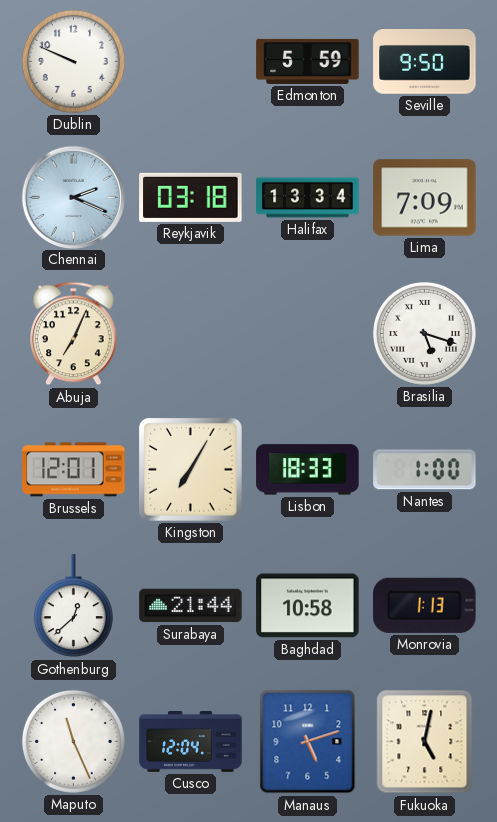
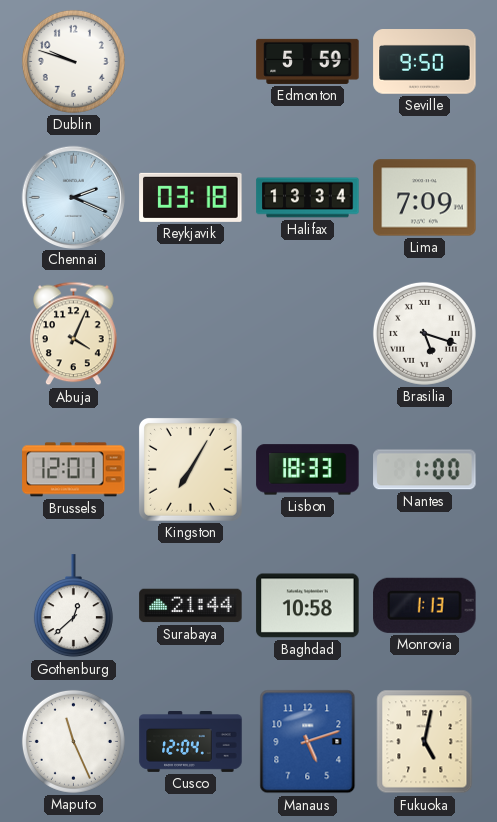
Dublin: 9:49 -> 9:48
Abuja: 7:04 -> 4:04
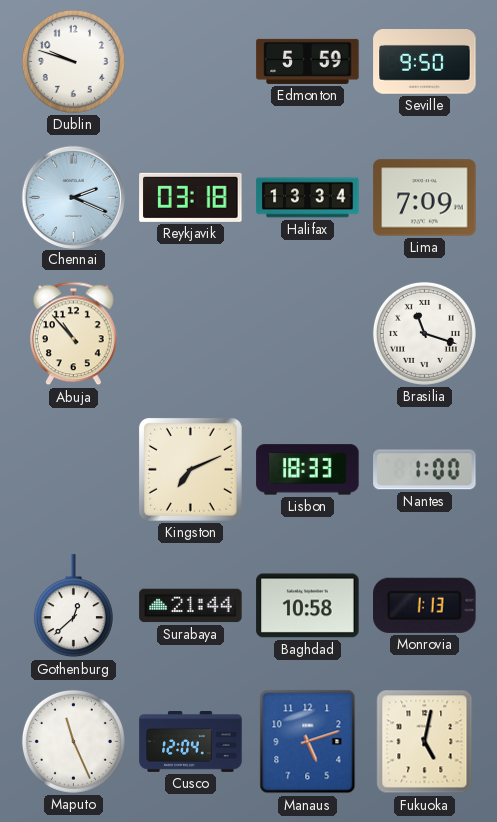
Abuja: 4:04 -> 10:53
Brasilia: 5:18 -> 11:18
Brussels: 12:01 -> none
Kingston: 7:05 -> 7:11
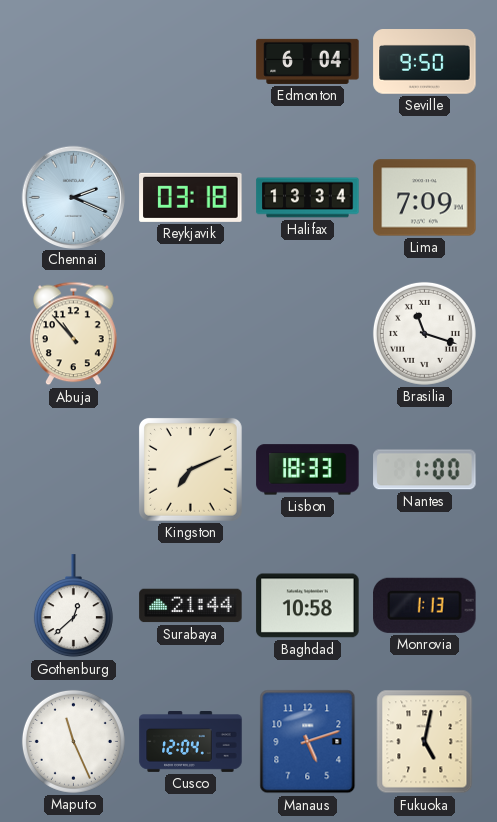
Dublin: 9:48 -> none
Edmonton: 5:59 -> 6:04
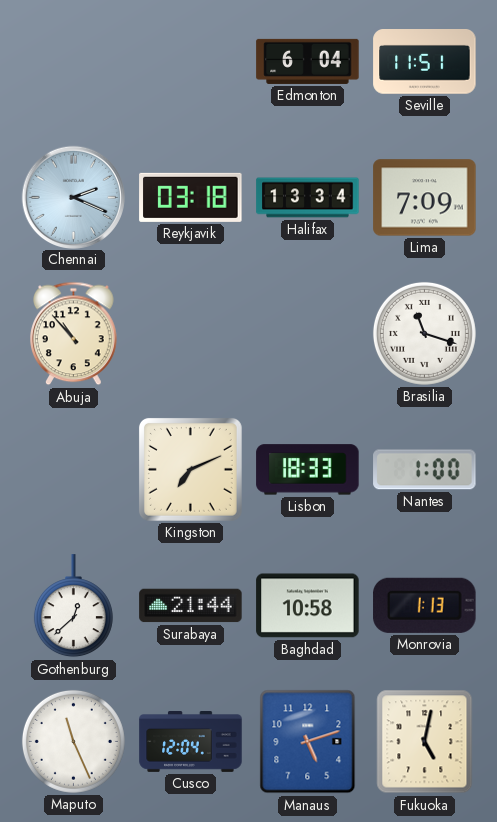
Seville: 9:50 -> 11:51
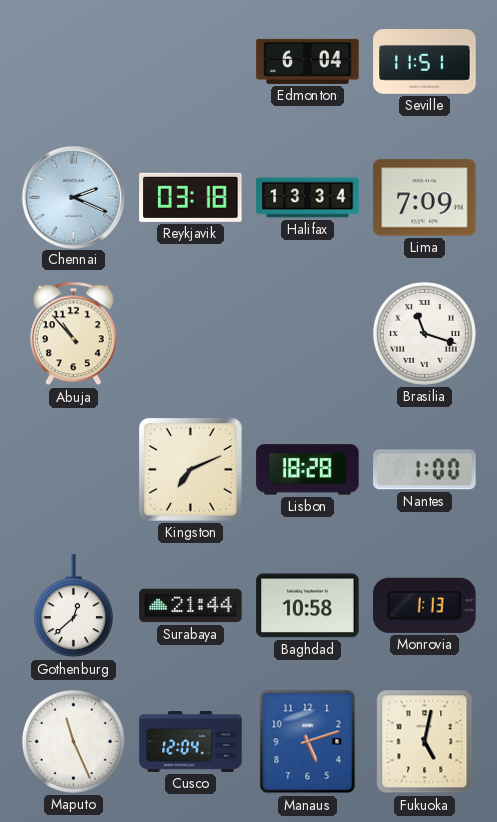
Lisbon: 18:33 -> 18:28
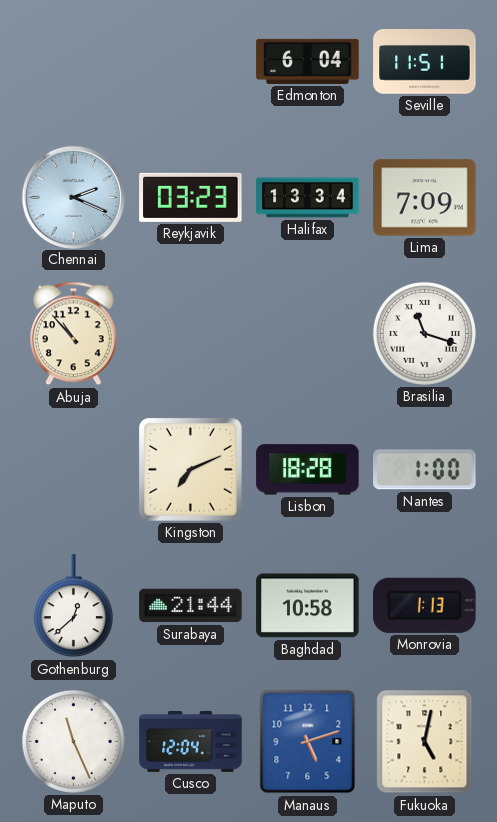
Reykjavik: 03:18 -> 03:23
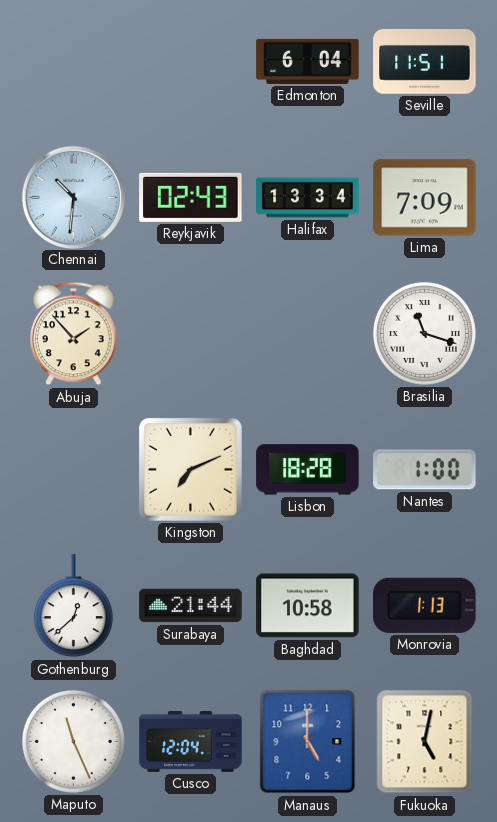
Chennai: 2:19 -> 10:31
Reykjavik: 03:23 -> 02:43
Abuja: 10:53 -> 1:53
Manaus: 5:12 -> 5:00
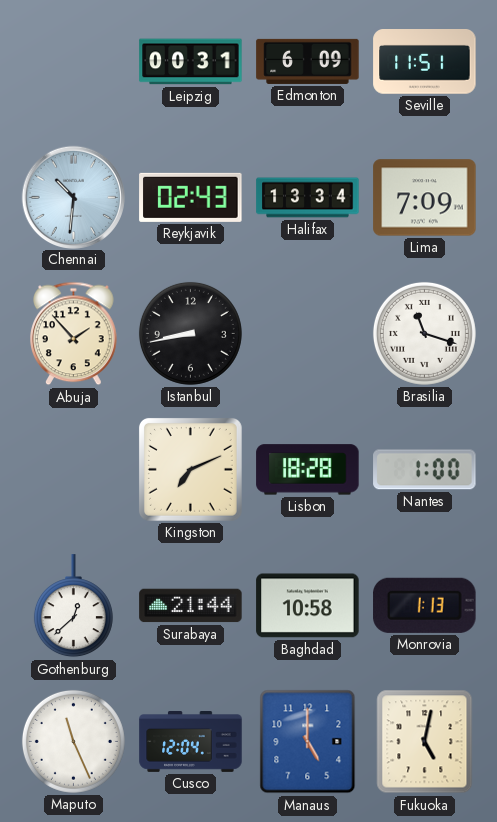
Leipzig: none -> 00:31
Edmonton: 6:04 -> 6:09
Istanbul: none -> 8:43
